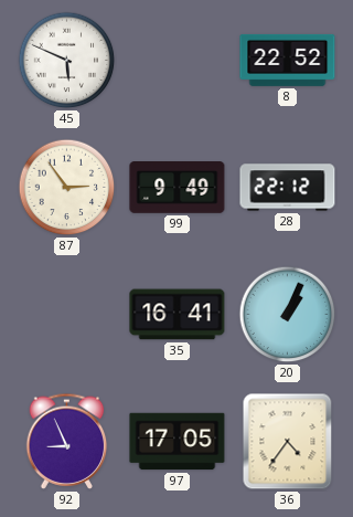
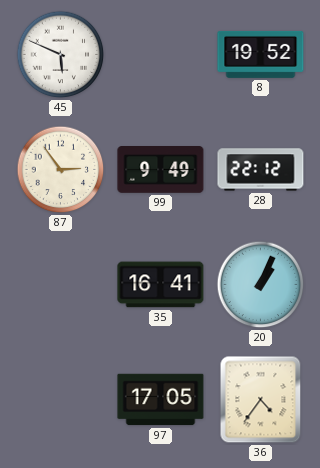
8: 22:52 -> 19:52
92: 8:56 -> none
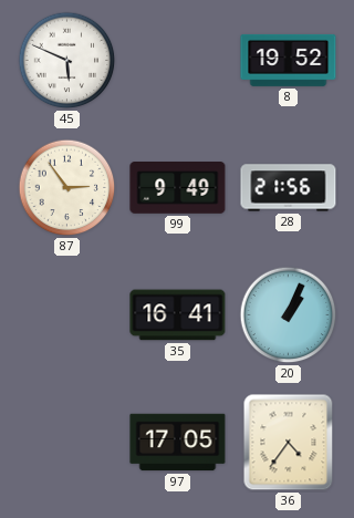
28: 22:12 -> 21:56
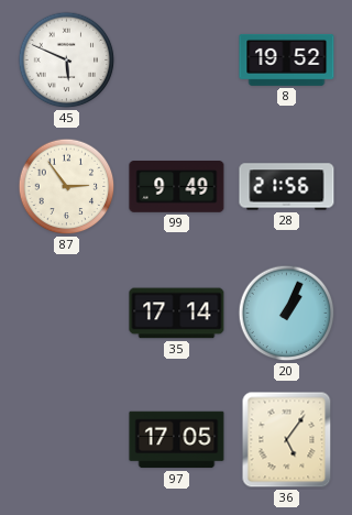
35: 16:41 -> 17:14
36: 4:36 -> 5:06
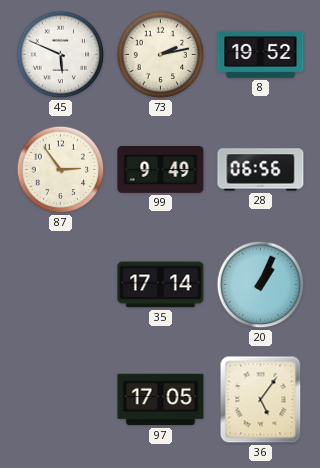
73: none -> 2:13
28: 21:56 -> 06:56
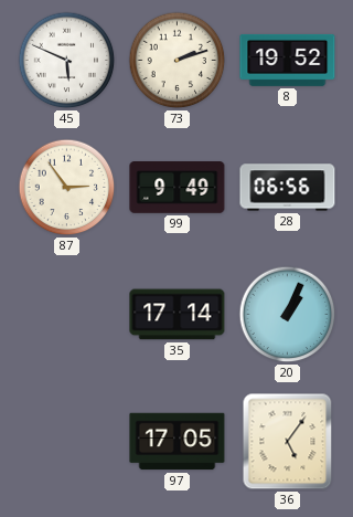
73: 2:13 -> 2:12
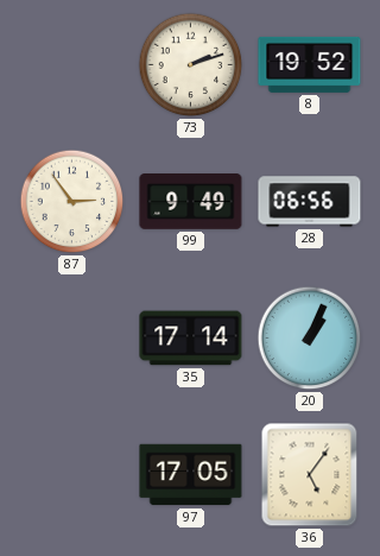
45: 5:49 -> none
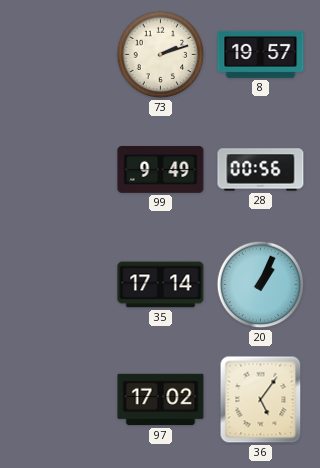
8: 19:52 -> 19:57
87: 2:54 -> none
28: 06:56 -> 00:56
97: 17:05 -> 17:02
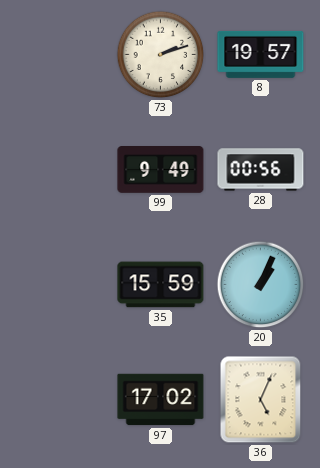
35: 17:14 -> 15:59
36: 5:06 -> 5:04
